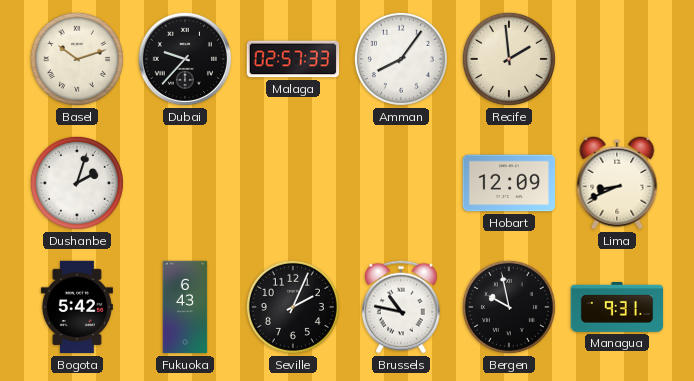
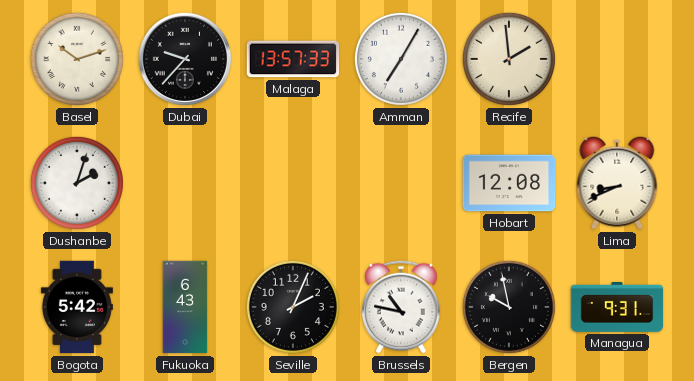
Malaga: 02:57 -> 13:57
Amman: 8:06 -> 7:05
Hobart: 12:09 -> 12:08
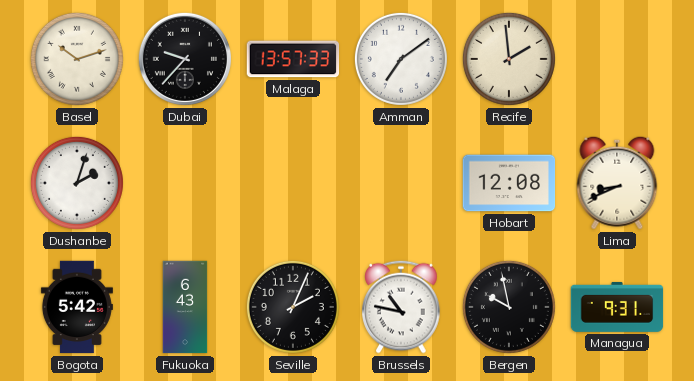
Amman: 7:05 -> 7:09
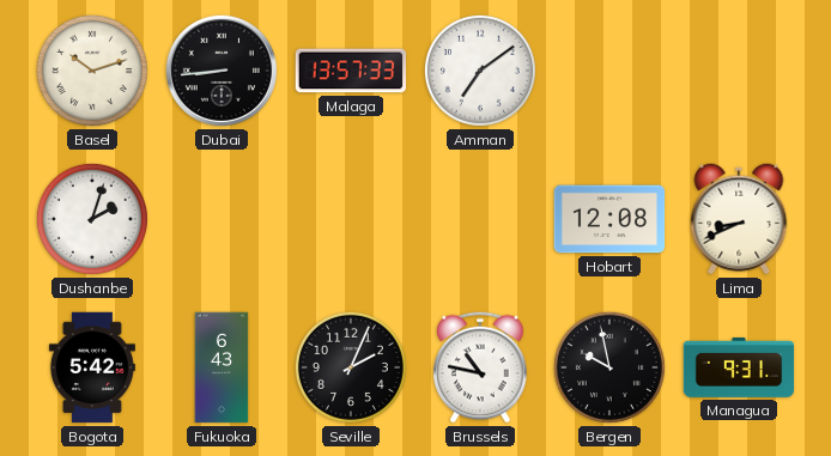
Dubai: 9:37 -> 8:44
Recife: 1:59 -> none
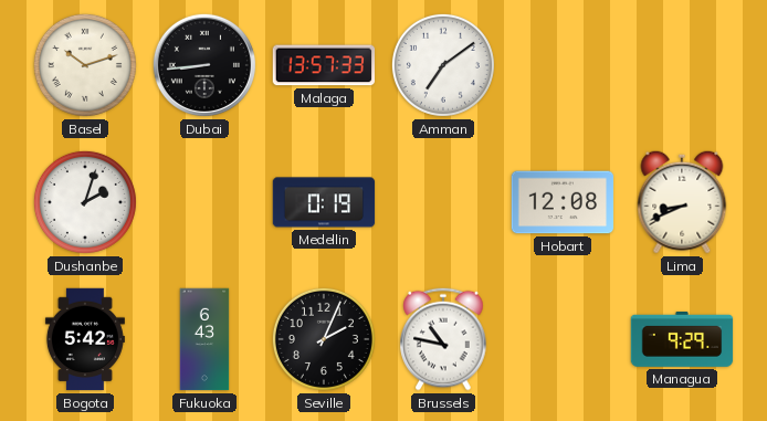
Medellin: none -> 0:19
Bergen: 9:58 -> none
Managua: 9:31 -> 9:29
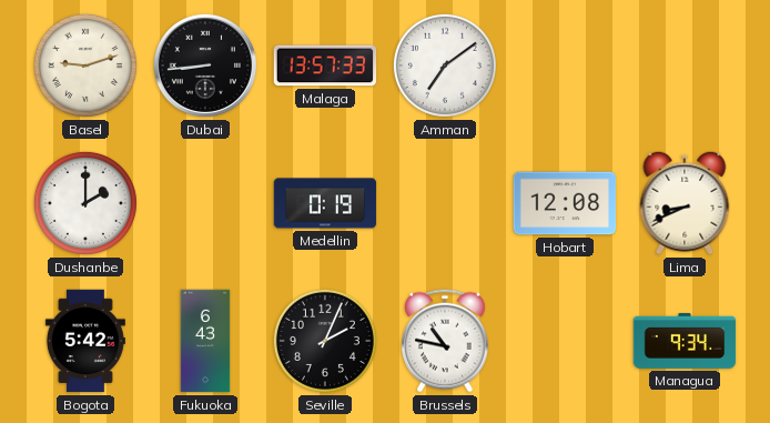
Basel: 10:12 -> 9:12
Dushanbe: 2:03 -> 2:00
Managua: 9:29 -> 9:34
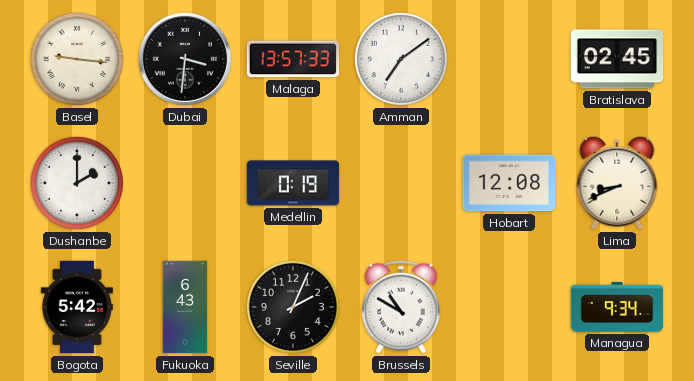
Basel: 9:12 -> 9:16
Dubai: 8:44 -> 3:31
Bratislava: none -> 02:45
Brussels: 10:47 -> 10:50
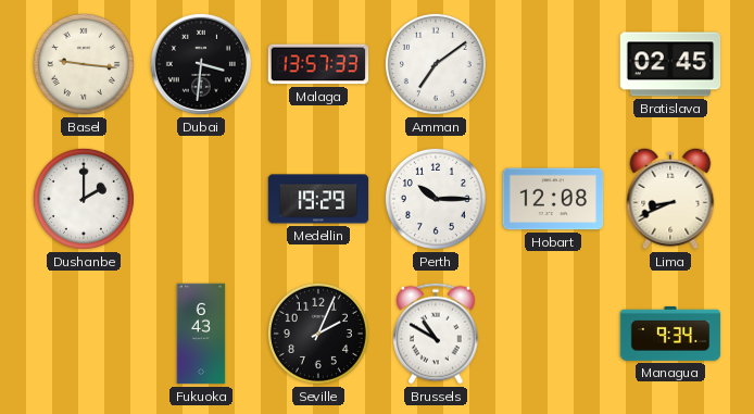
Medellin: 0:19 -> 19:29
Perth: none -> 10:15
Bogota: 5:42 -> none
